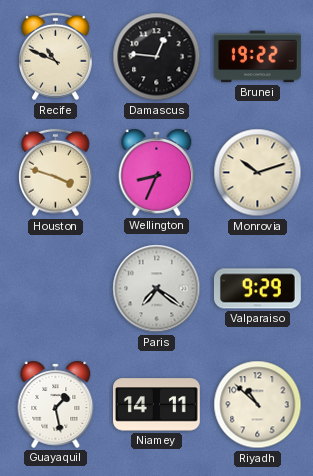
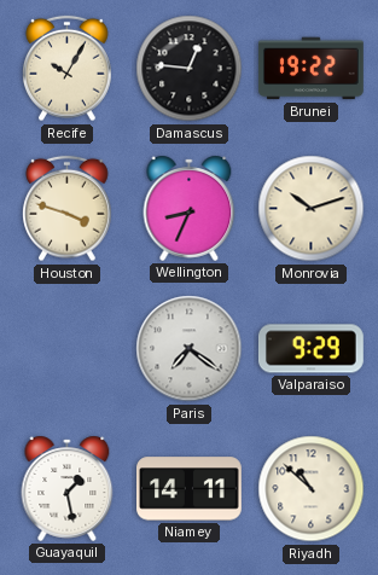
Recife: 10:49 -> 10:05
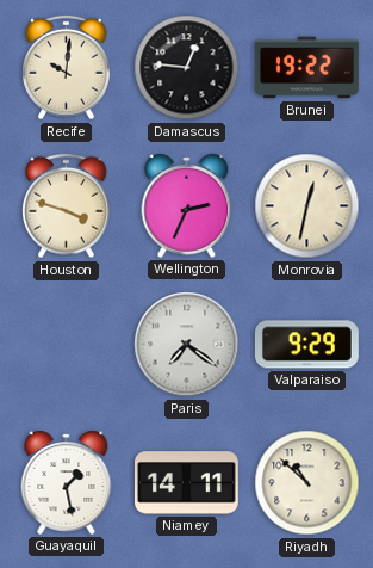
Recife: 10:05 -> 10:01
Wellington: 8:34 -> 2:34
Monrovia: 10:12 -> 12:32
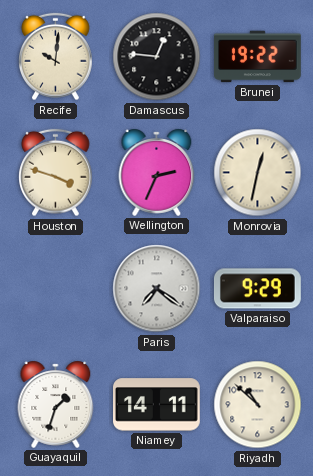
Guayaquil: 1:28 -> 1:33
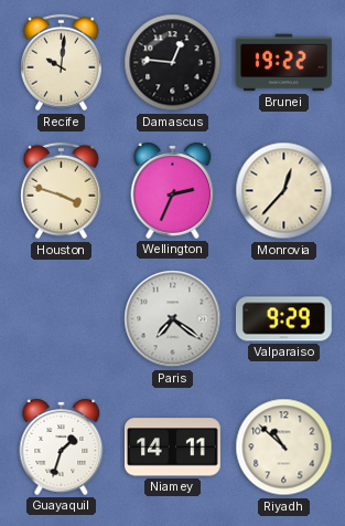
Monrovia: 12:32 -> 12:37
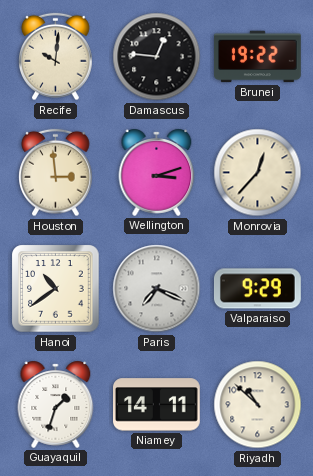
Houston: 3:48 -> 2:59
Wellington: 2:34 -> 3:12
Hanoi: none -> 10:39
Paris: 7:21 -> 7:19
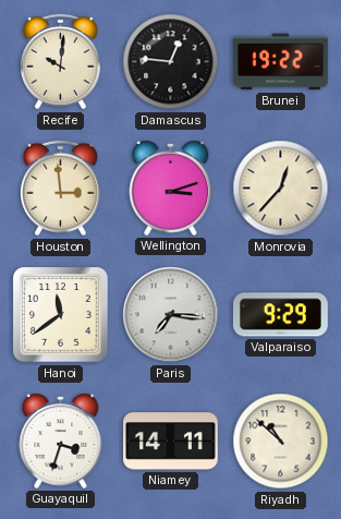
Hanoi: 10:39 -> 11:39
Paris: 7:19 -> 7:16
Guayaquil: 1:33 -> 3:33
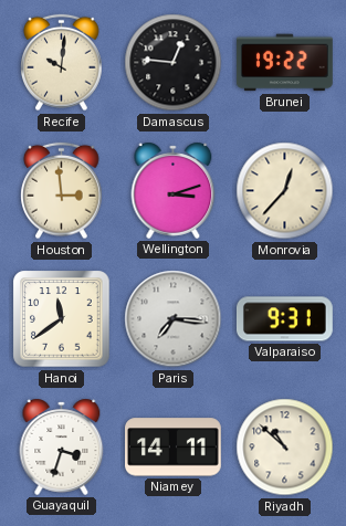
Valparaiso: 9:29 -> 9:31
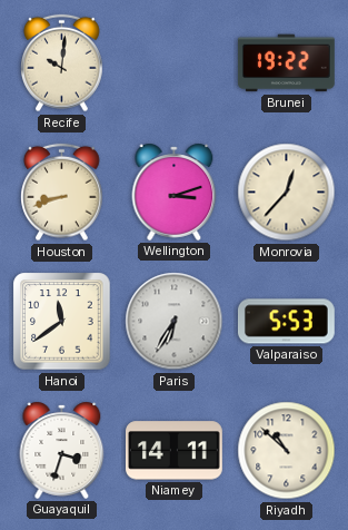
Damascus: 12:46 -> none
Houston: 2:59 -> 8:42
Paris: 7:16 -> 6:35
Valparaiso: 9:31 -> 5:53
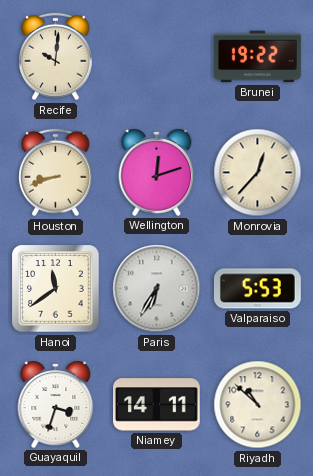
Wellington: 3:12 -> 12:12
